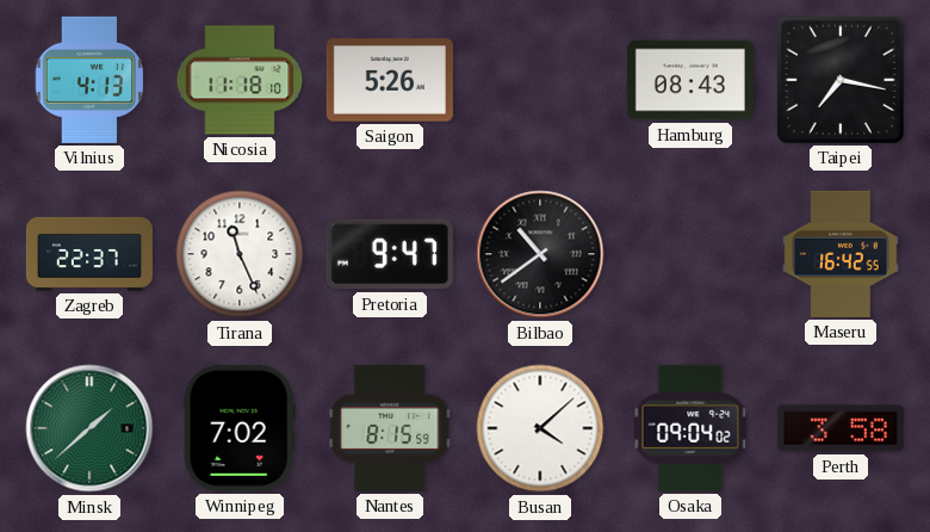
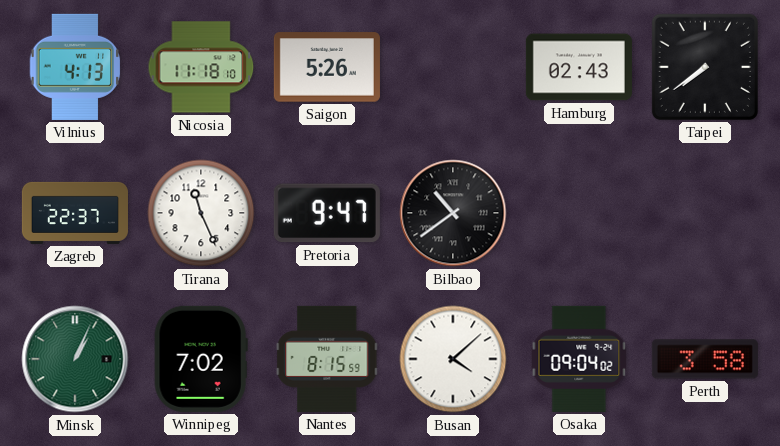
Hamburg: 08:43 -> 02:43
Taipei: 7:17 -> 7:39
Maseru: 16:42 -> none
Minsk: 1:38 -> 1:04
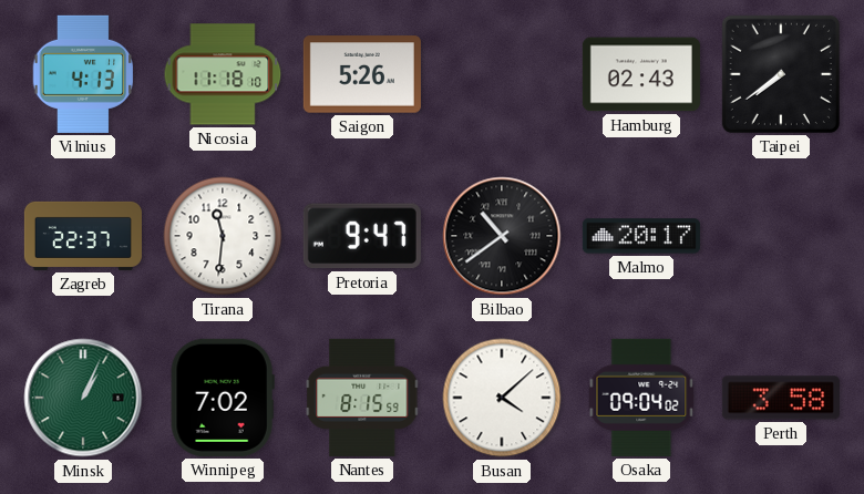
Tirana: 11:26 -> 11:31
Malmo: none -> 20:17
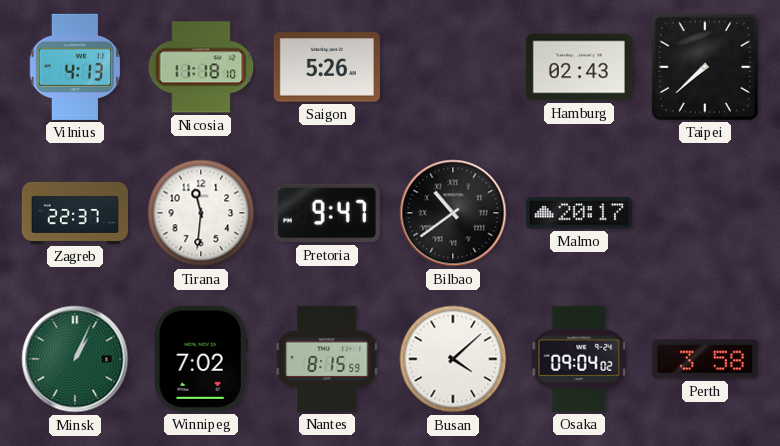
Taipei: 7:39 -> 7:38
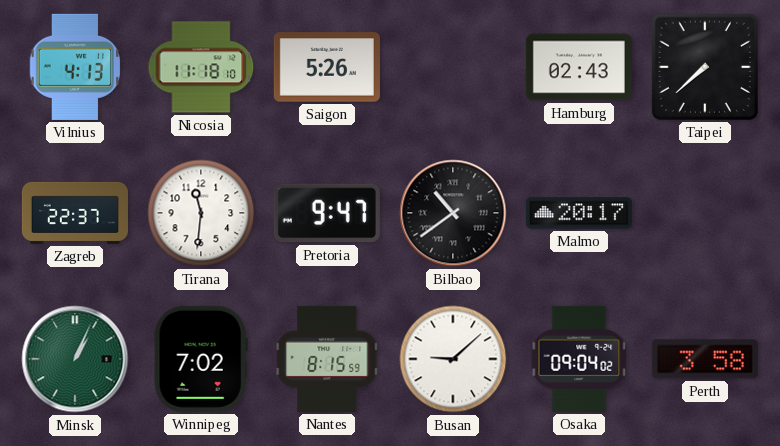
Busan: 4:08 -> 9:08
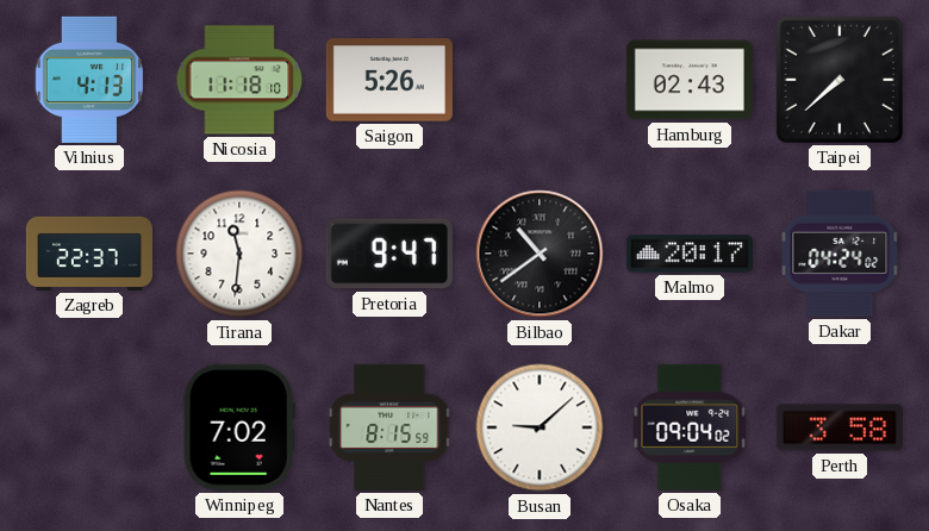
Dakar: none -> 04:24
Minsk: 1:04 -> none
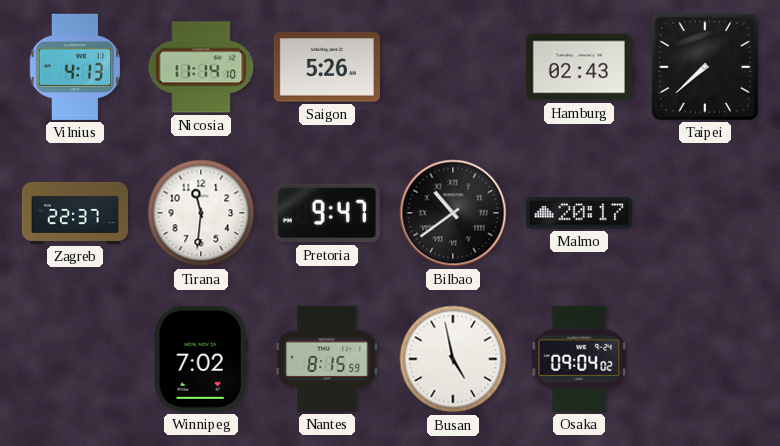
Nicosia: 11:18 -> 11:14
Dakar: 04:24 -> none
Busan: 9:08 -> 4:58
Perth: 3:58 -> none
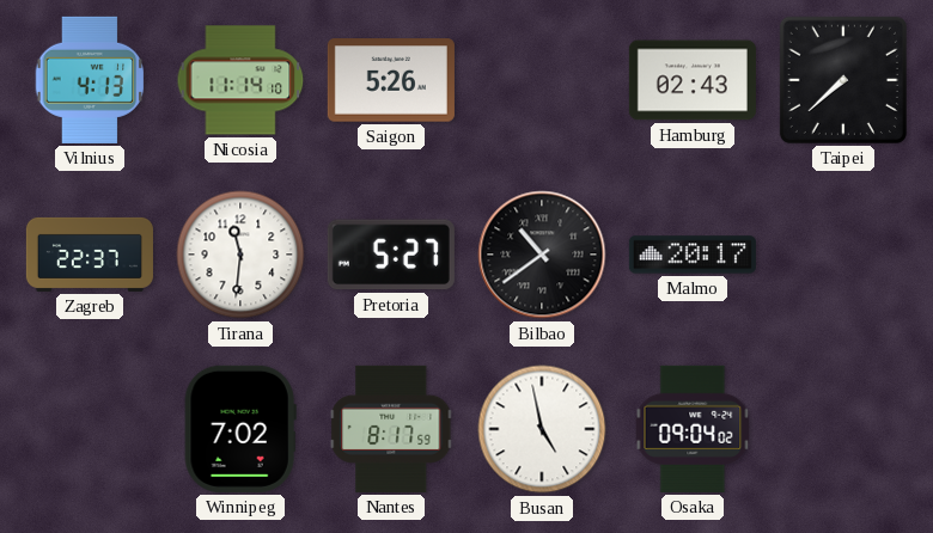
Pretoria: 9:47 -> 5:27
Nantes: 8:15 -> 8:17
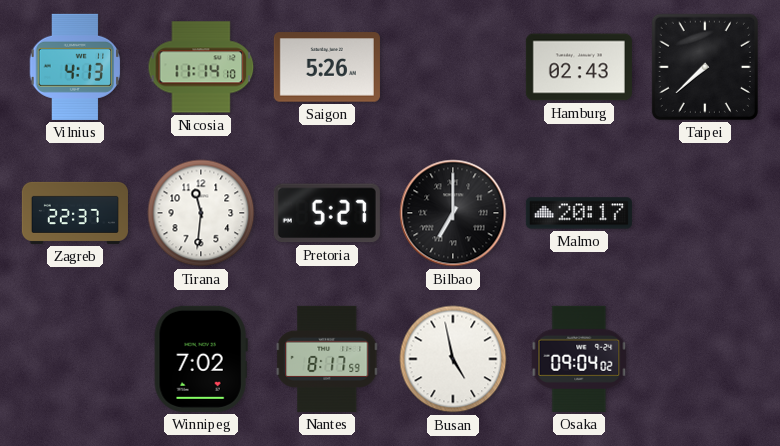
Bilbao: 10:39 -> 7:00
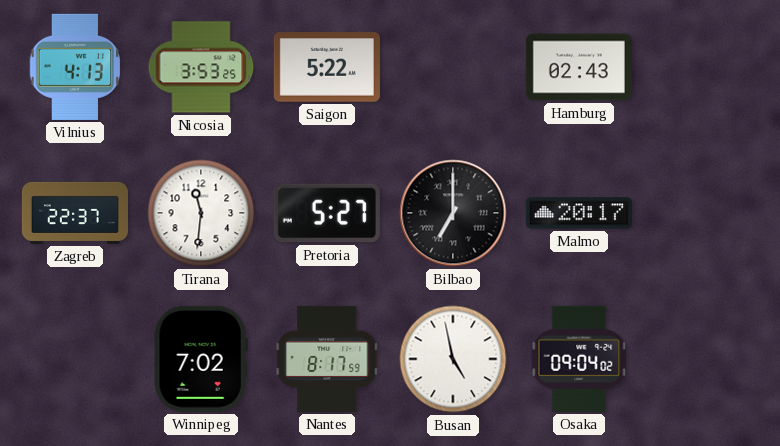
Nicosia: 11:14 -> 3:53
Saigon: 5:26 -> 5:22
Taipei: 7:38 -> none
